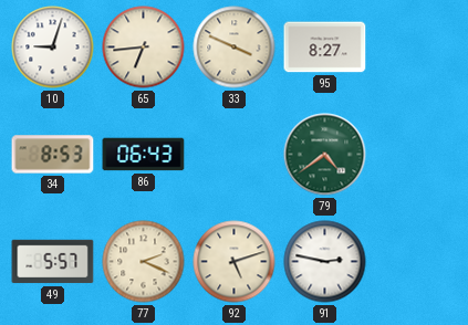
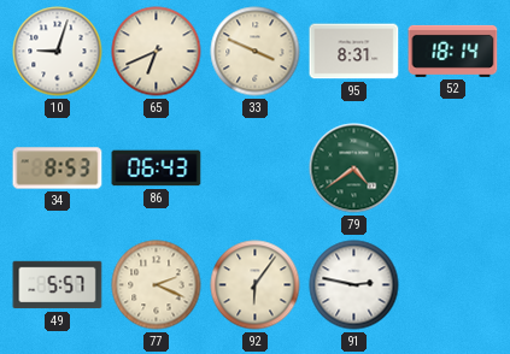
65: 6:44 -> 6:41
95: 8:27 -> 8:31
52: none -> 18:14
92: 5:12 -> 6:06
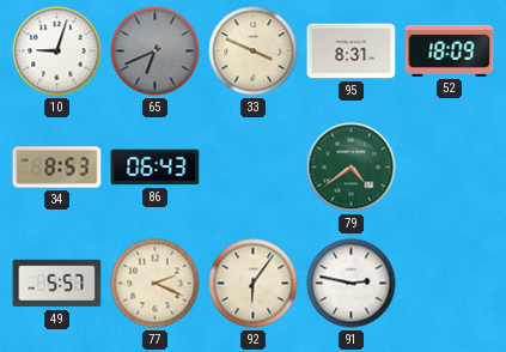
65 dial: cream -> grey
52: 18:14 -> 18:09
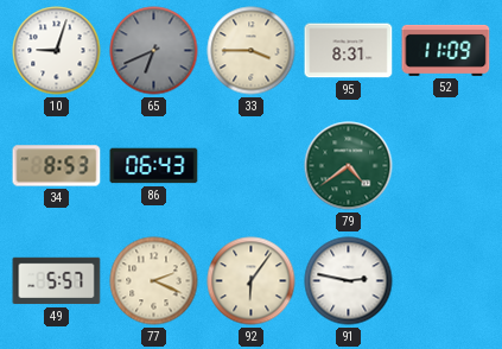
33: 3:49 -> 3:45
52: 18:09 -> 11:09
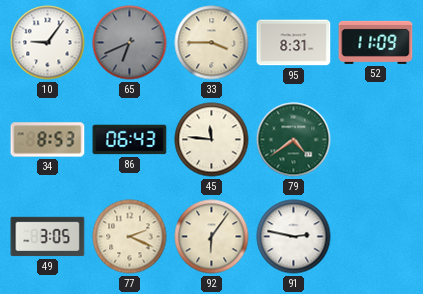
10: 9:03 -> 9:06
45: none -> 11:46
49: 5:57 -> 3:05
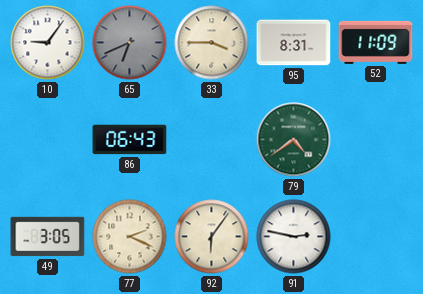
34: 8:53 -> none
45: 11:46 -> none
